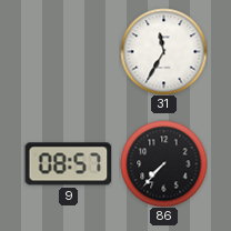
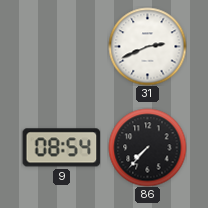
31: 11:35 -> 2:41
9: 08:57 -> 08:54
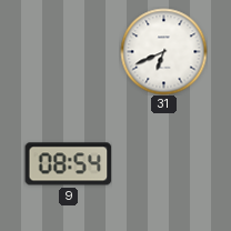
31: 2:41 -> 6:41
86: 7:37 -> none
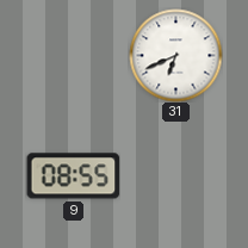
9: 08:54 -> 08:55
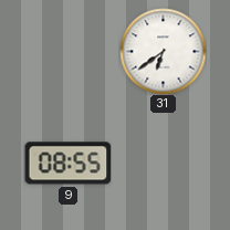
31: 6:41 -> 6:39
